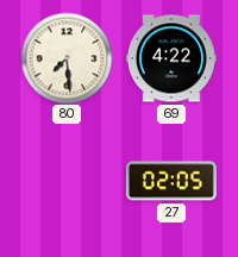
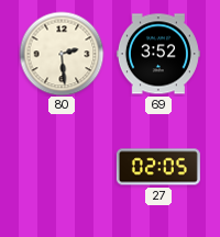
80: 7:29 -> 2:29
69: 4:22 -> 3:52
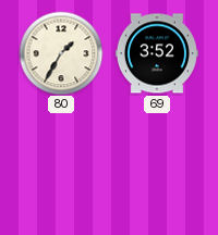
80: 2:29 -> 1:35
27: 02:05 -> none
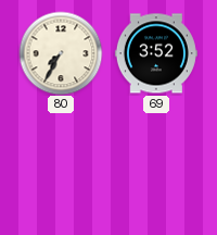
80: 1:35 -> 7:35
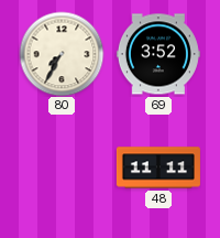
48: none -> 11:11
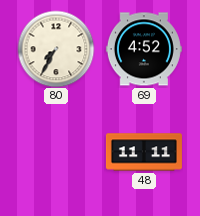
69: 3:52 -> 4:52
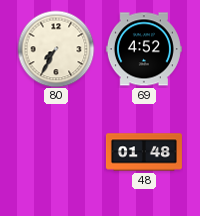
48: 11:11 -> 01:48
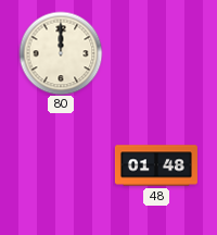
80: 7:35 -> 12:00
69: 4:52 -> none
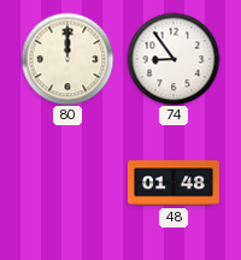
74: none -> 8:54
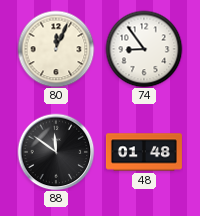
80: 12:00 -> 12:04
88: none -> 11:51
